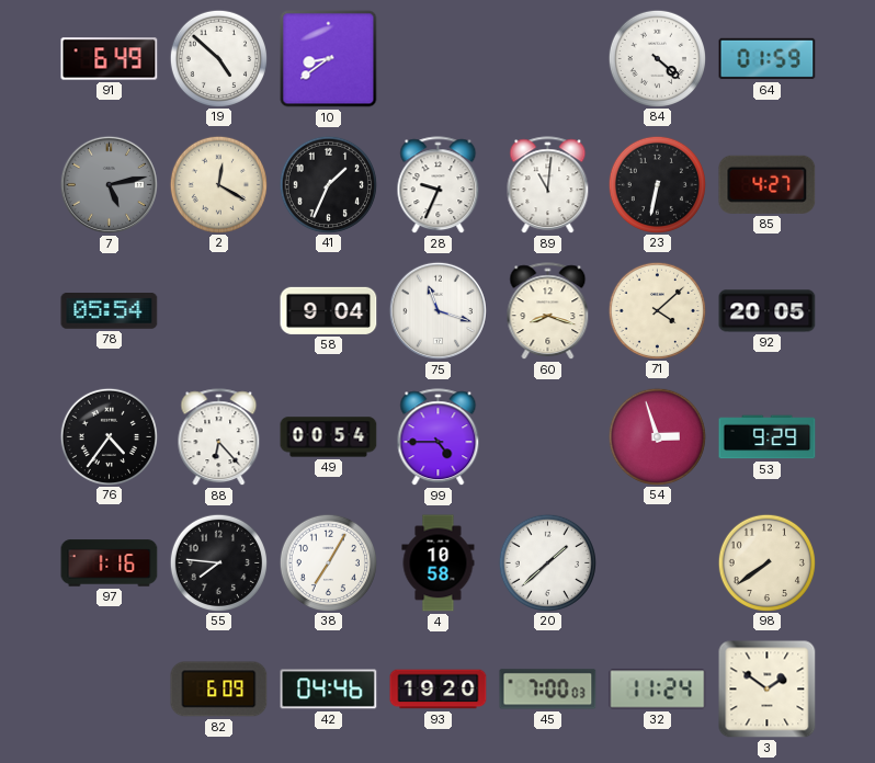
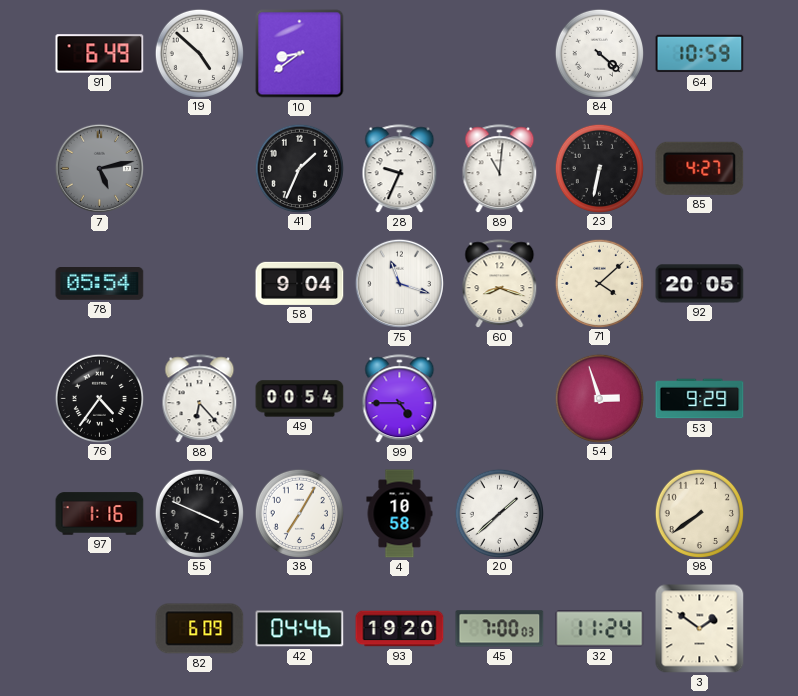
64: 01:59 -> 10:59
2: 12:20 -> none
55: 7:46 -> 3:49
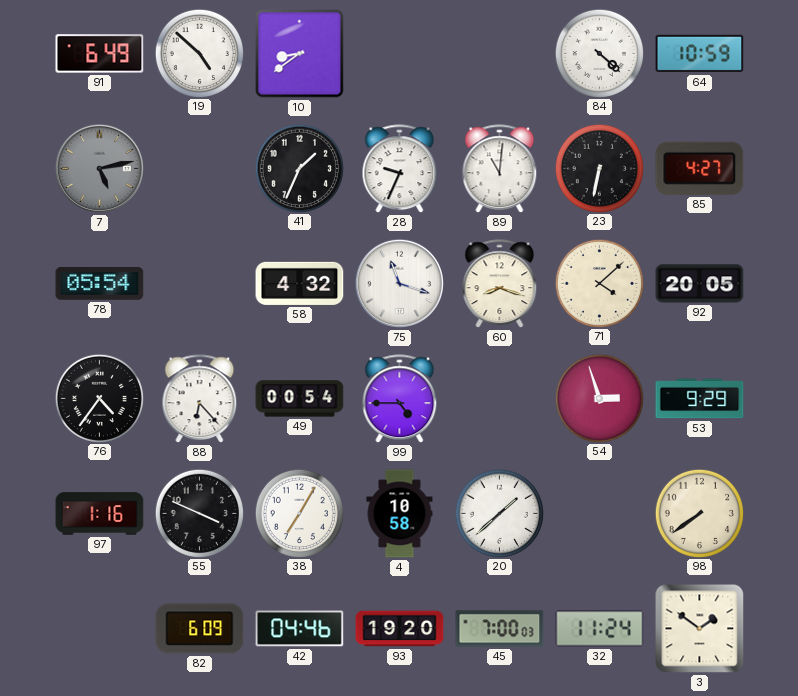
58: 9:04 -> 4:32
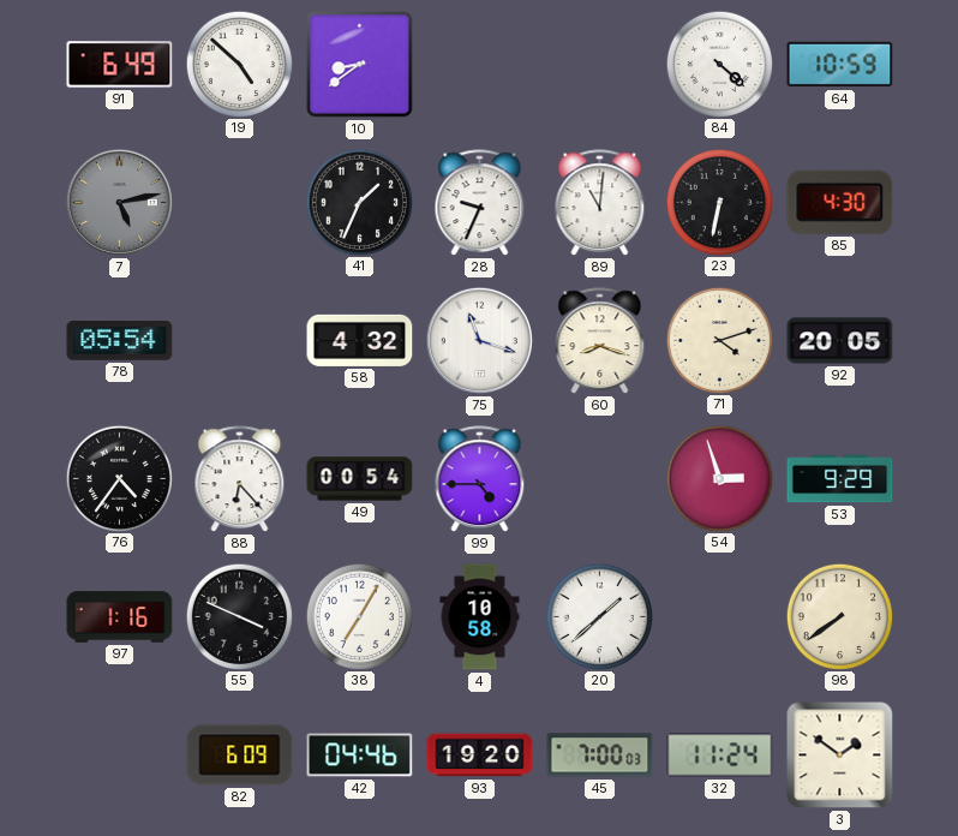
85: 4:27 -> 4:30
71: 4:08 -> 4:12
